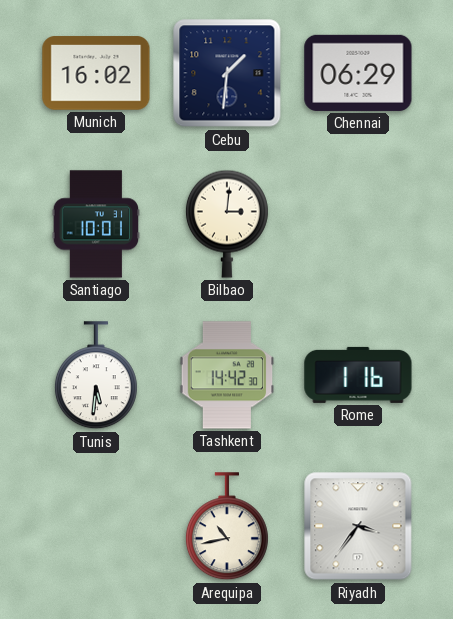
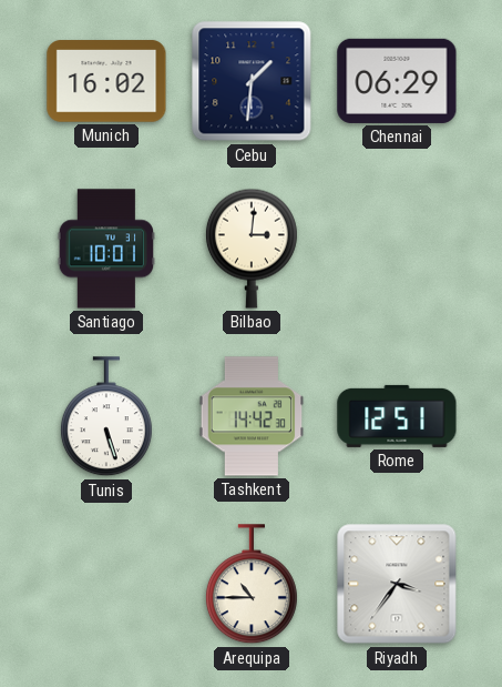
Tunis: 5:31 -> 5:27
Rome: 1:16 -> 12:51
Arequipa: 10:43 -> 10:45
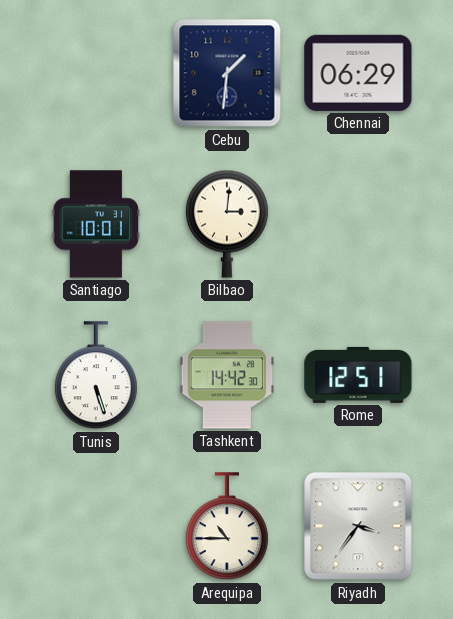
Munich: 16:02 -> none
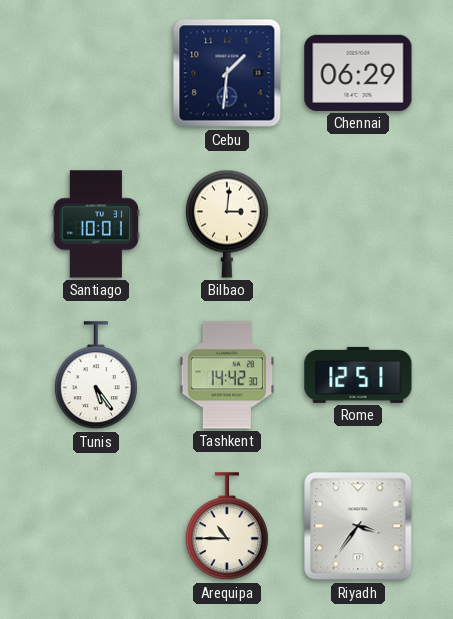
Tunis: 5:27 -> 5:24
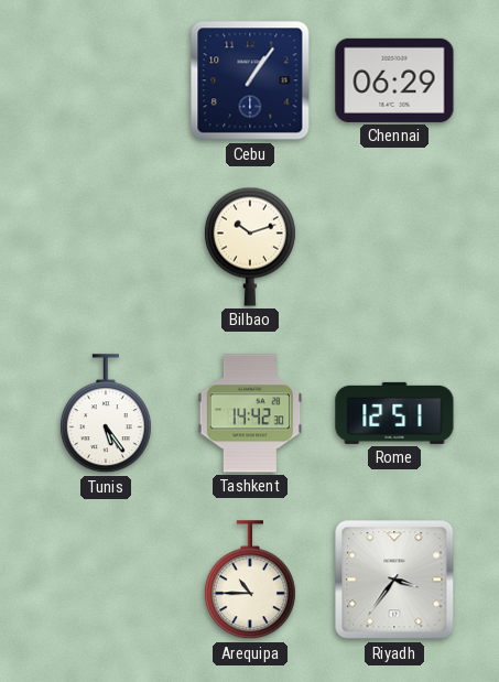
Cebu: 1:31 -> 1:06
Santiago: 10:01 -> none
Bilbao: 3:01 -> 10:12
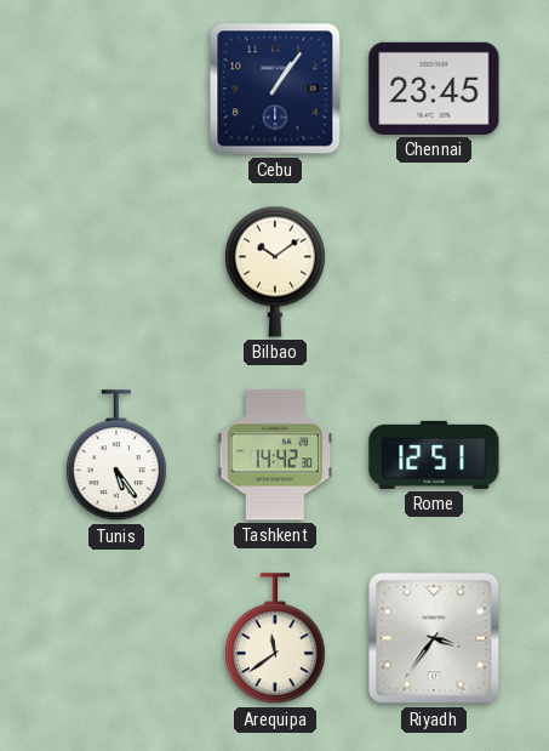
Chennai: 06:29 -> 23:45
Bilbao: 10:12 -> 10:09
Arequipa: 10:45 -> 11:39
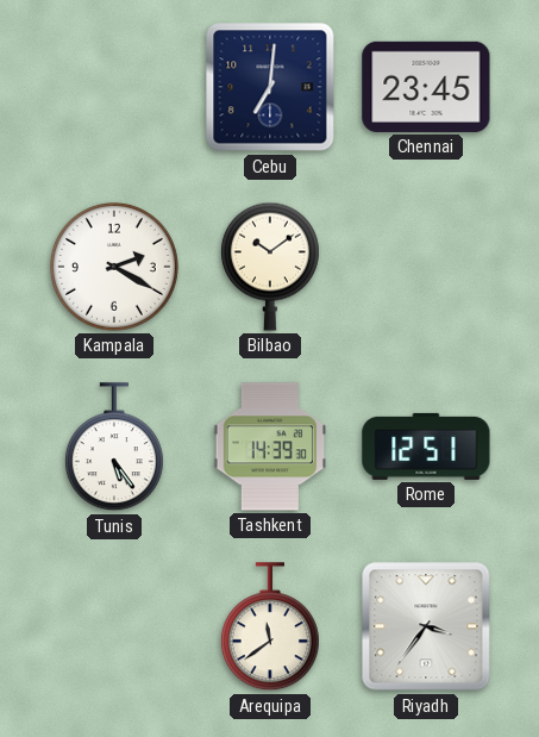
Cebu: 1:06 -> 7:01
Kampala: none -> 2:20
Tashkent: 14:42 -> 14:39
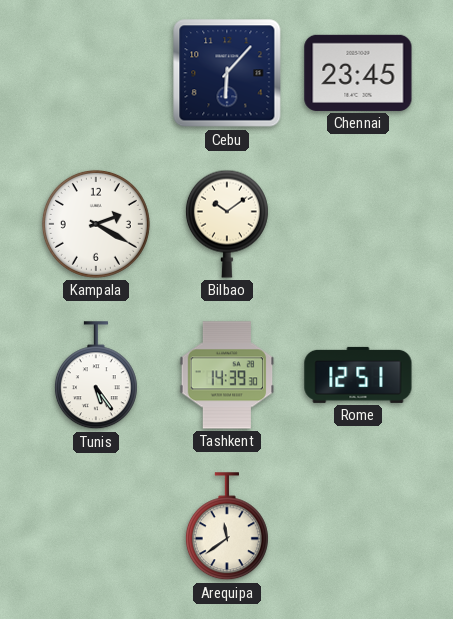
Cebu: 7:01 -> 6:07
Riyadh: 3:36 -> none
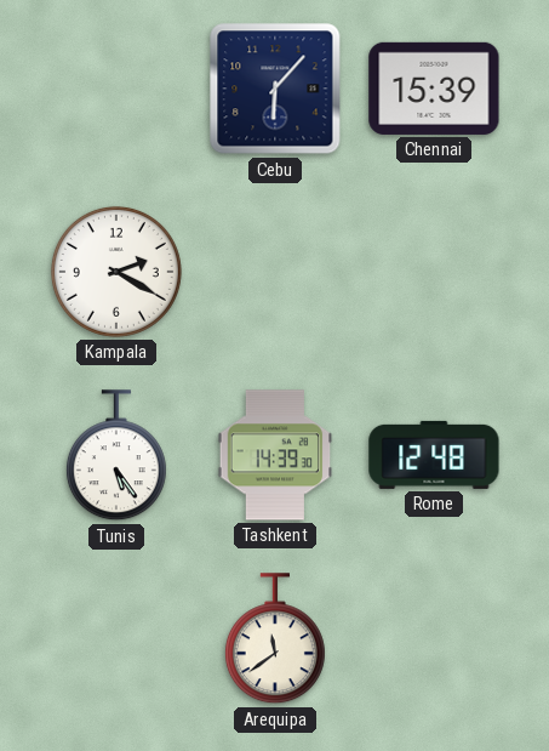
Chennai: 23:45 -> 15:39
Bilbao: 10:09 -> none
Rome: 12:51 -> 12:48
